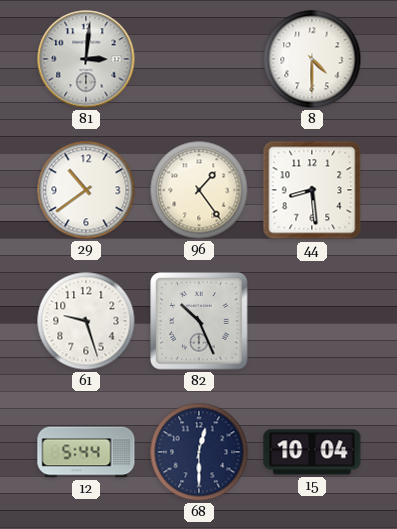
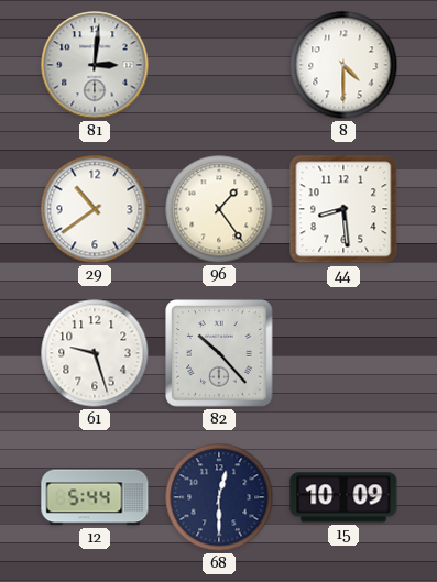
82: 10:26 -> 10:23
15: 10:04 -> 10:09
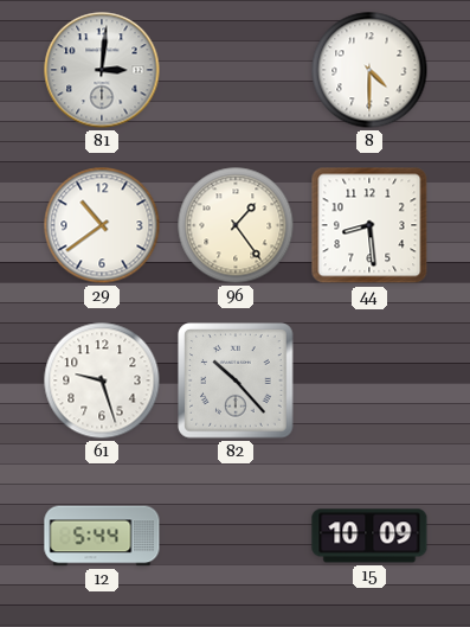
68: 12:30 -> none
